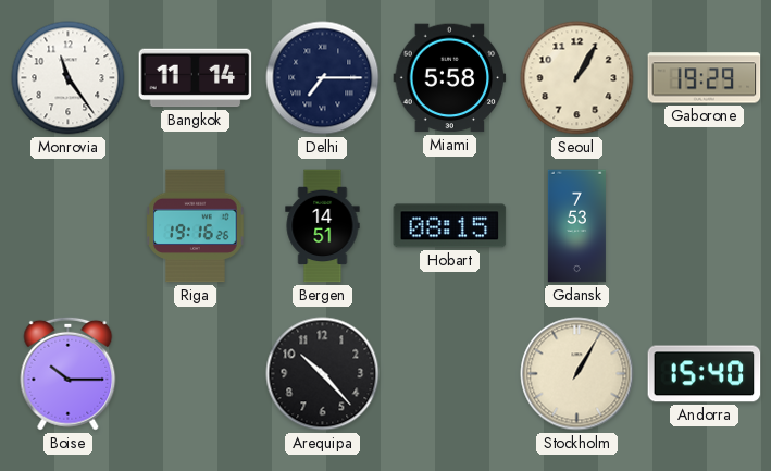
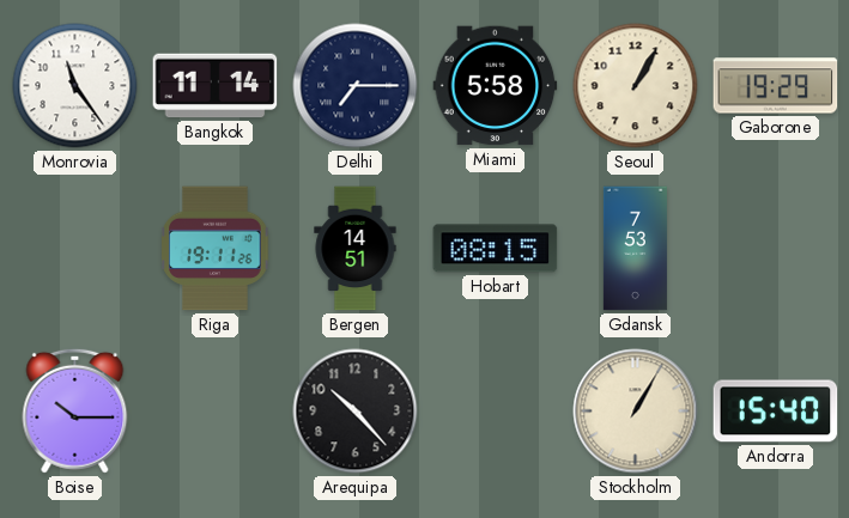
Riga: 19:16 -> 19:11
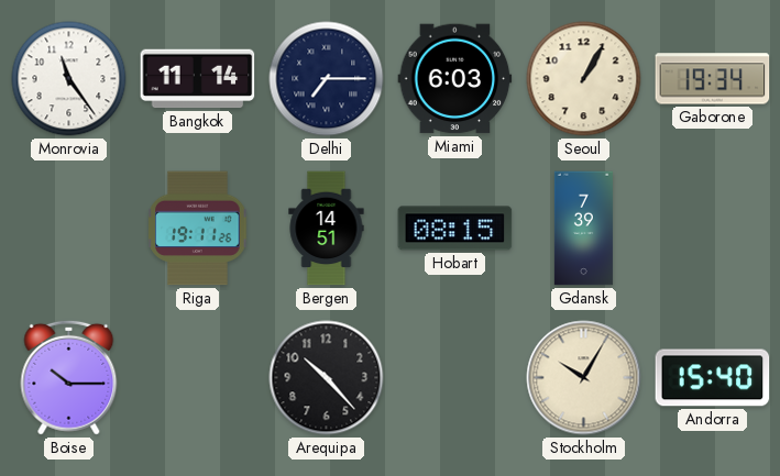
Miami: 5:58 -> 6:03
Gaborone: 19:29 -> 19:34
Gdansk: 7:53 -> 7:39
Stockholm: 1:05 -> 10:05
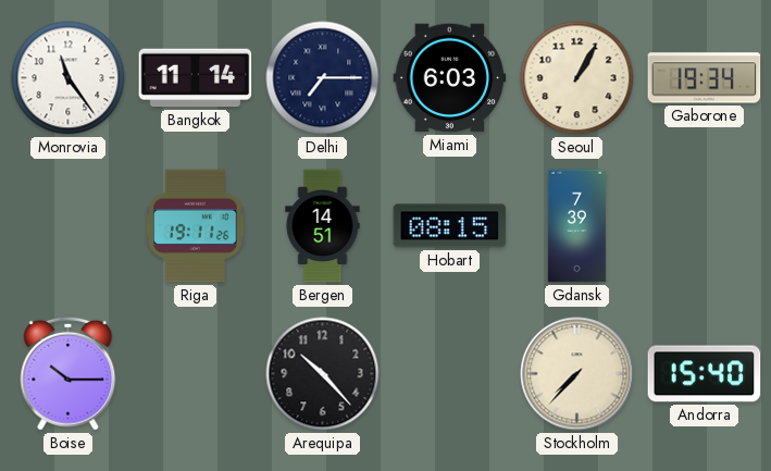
Stockholm: 10:05 -> 7:37
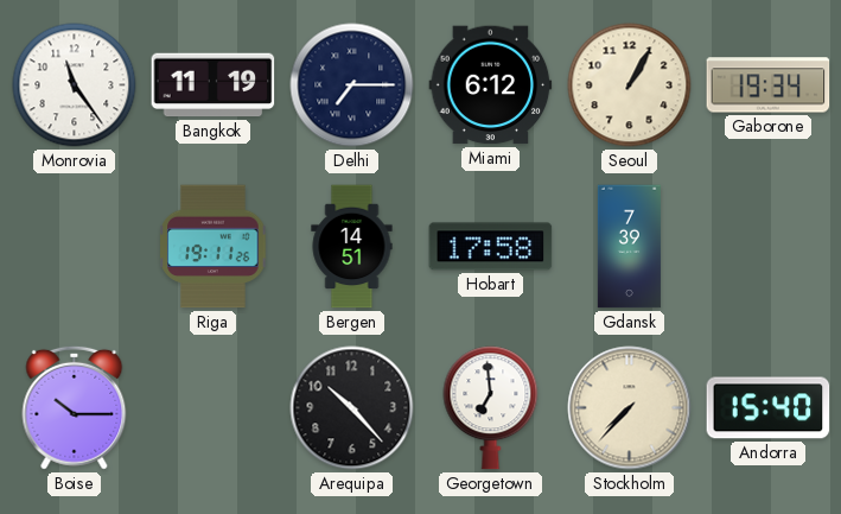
Bangkok: 11:14 -> 11:19
Miami: 6:03 -> 6:12
Hobart: 08:15 -> 17:58
Georgetown: none -> 6:59
